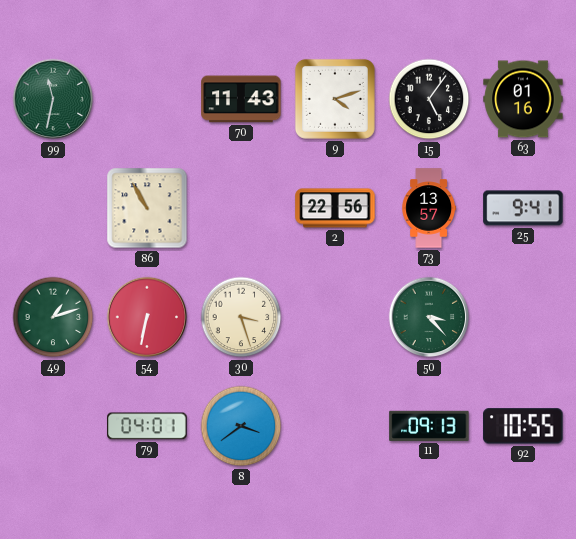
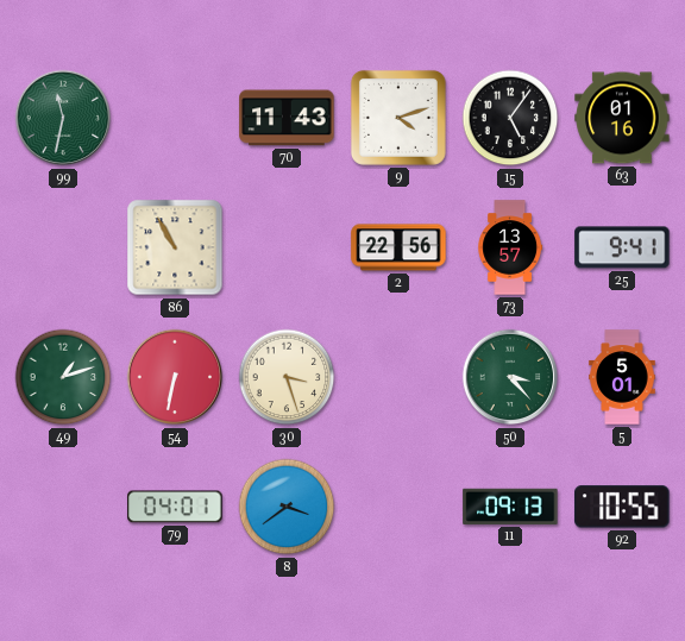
5: none -> 5:01
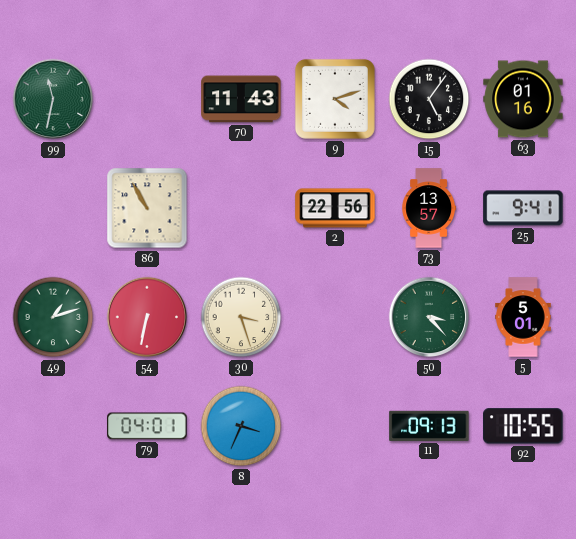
8: 3:39 -> 3:34
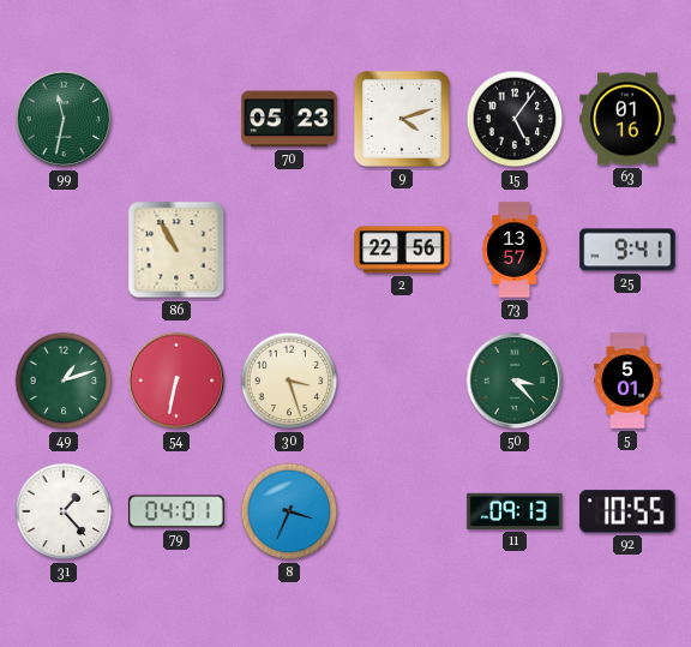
70: 11:43 -> 05:23
31: none -> 1:23
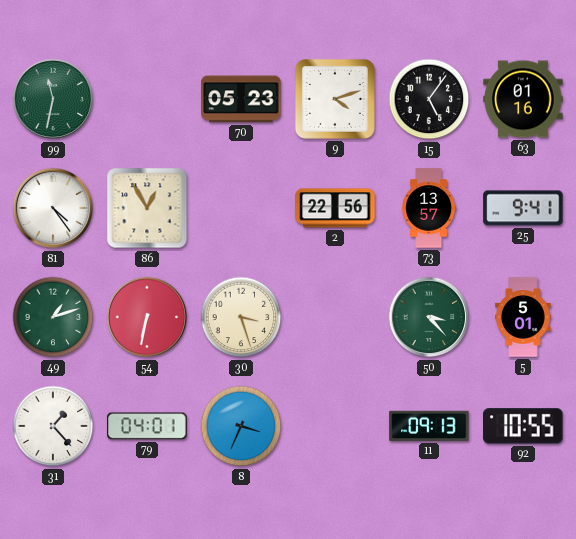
81: none -> 4:24
86: 10:55 -> 12:55
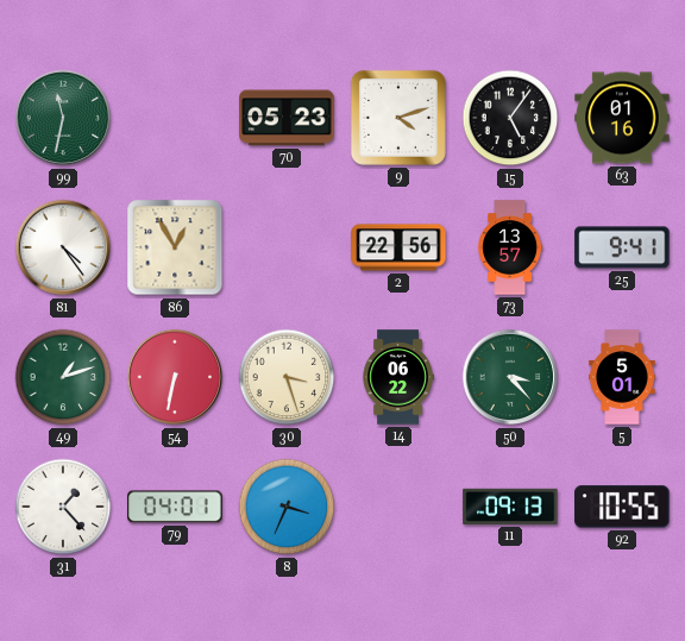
14: none -> 06:22
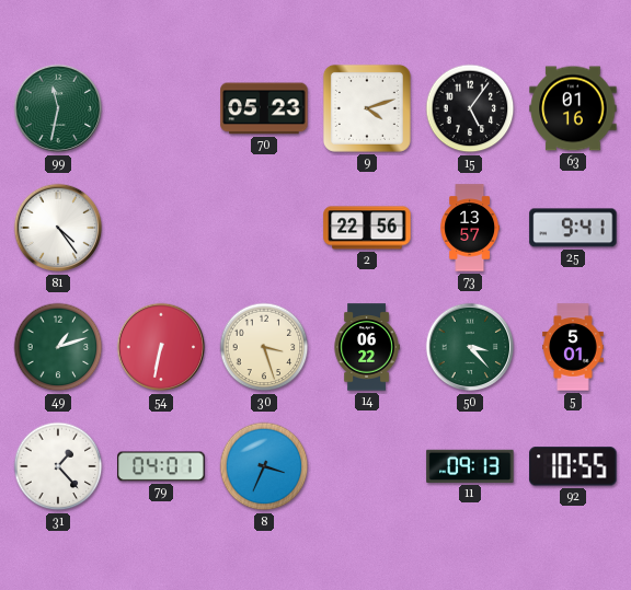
86: 12:55 -> none
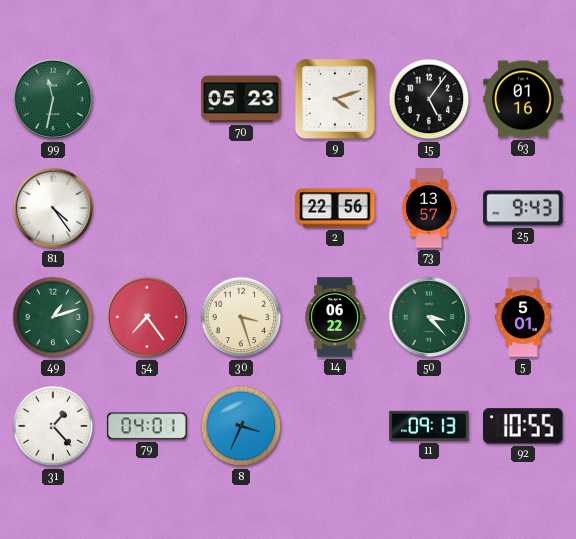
25: 9:41 -> 9:43
54: 6:32 -> 7:24
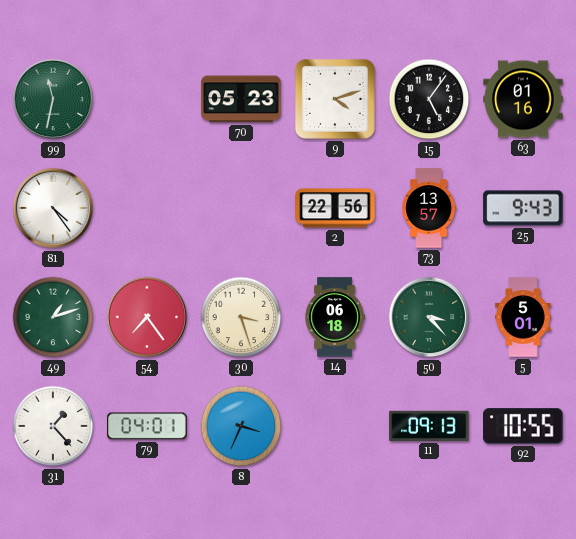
14: 06:22 -> 06:18
